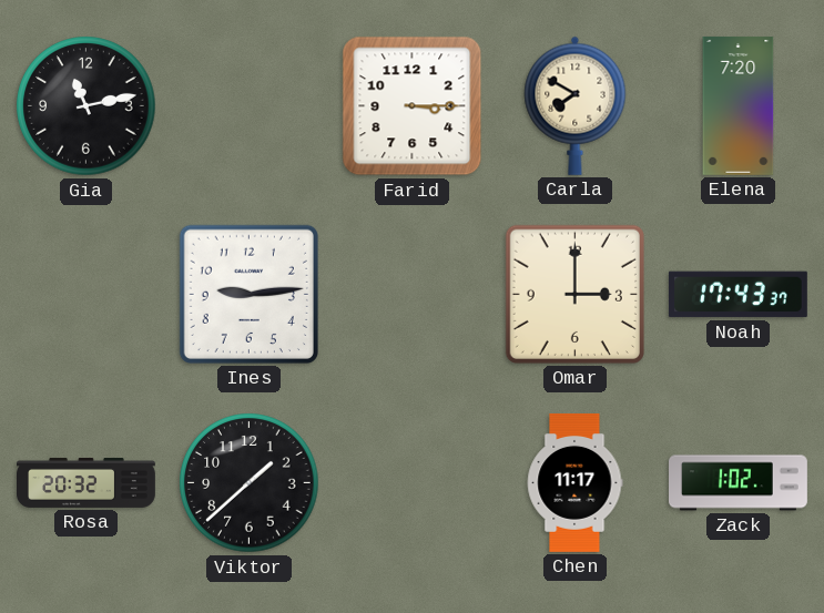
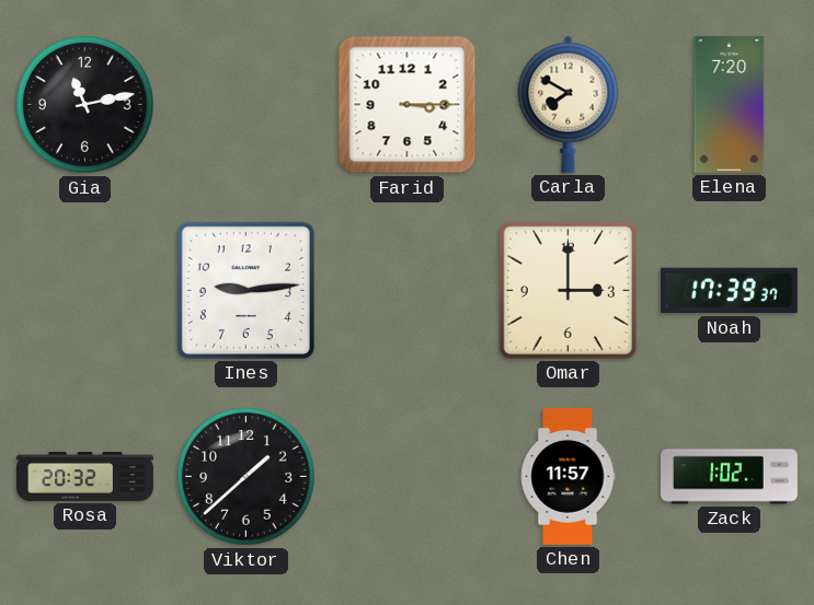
Noah: 17:43 -> 17:39
Chen: 11:17 -> 11:57
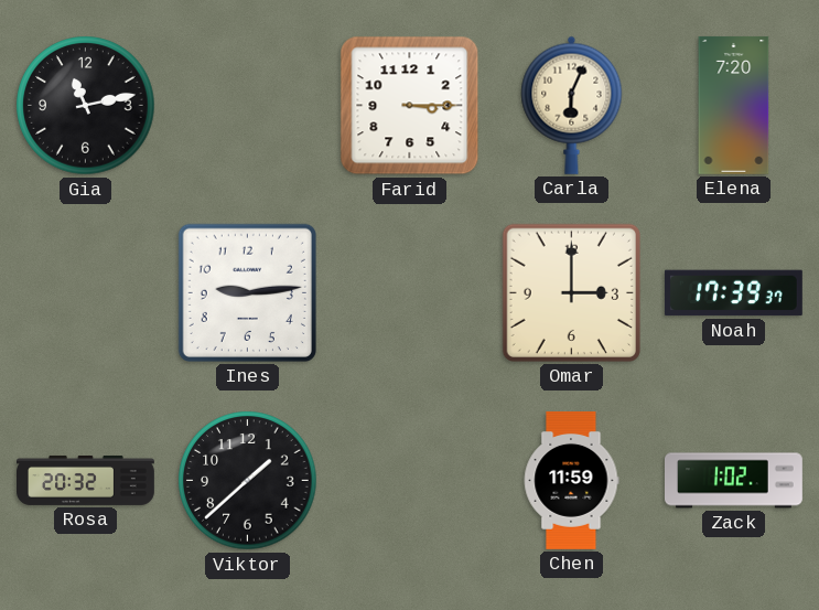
Carla: 7:50 -> 6:04
Chen: 11:57 -> 11:59
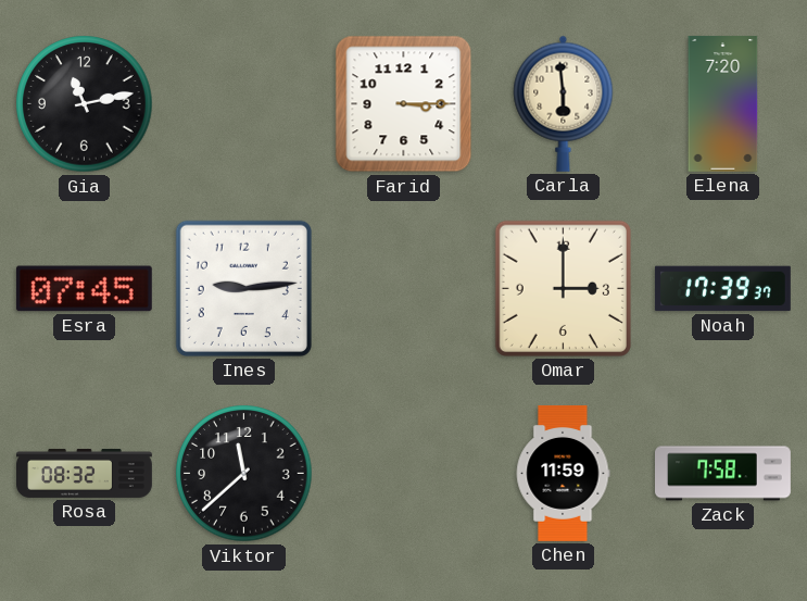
Carla: 6:04 -> 5:59
Esra: none -> 07:45
Rosa: 20:32 -> 08:32
Viktor: 1:38 -> 11:38
Zack: 1:02 -> 7:58
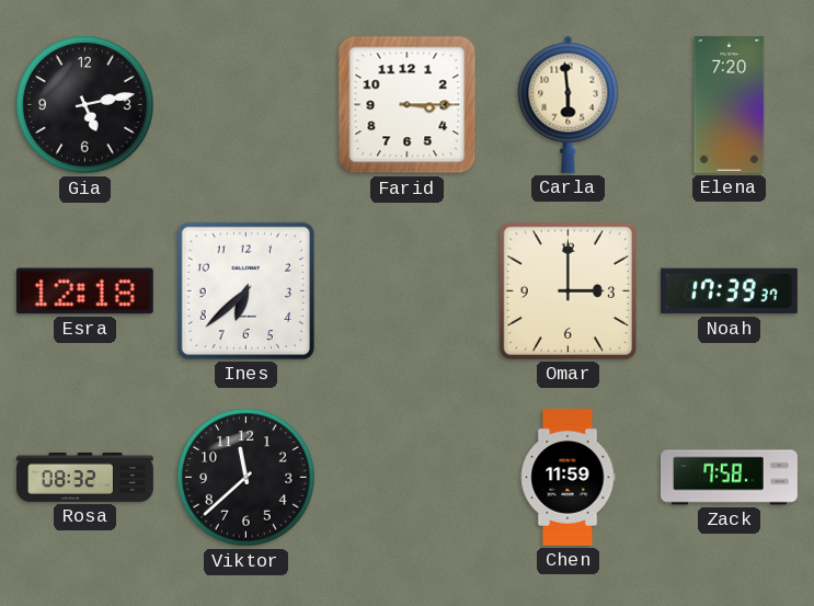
Gia: 11:13 -> 5:13
Esra: 07:45 -> 12:18
Ines: 9:14 -> 6:38
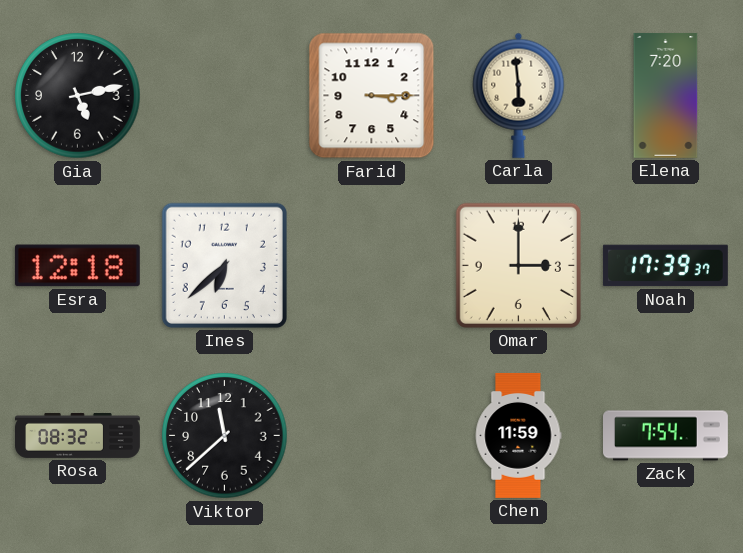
Zack: 7:58 -> 7:54
